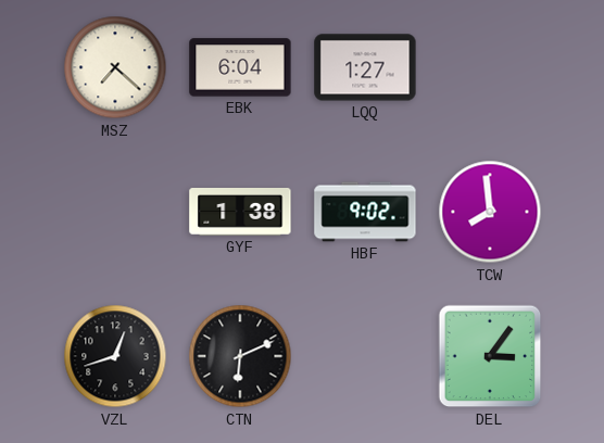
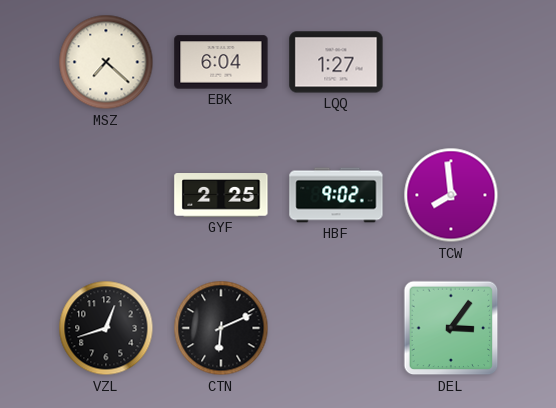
GYF: 1:38 -> 2:25
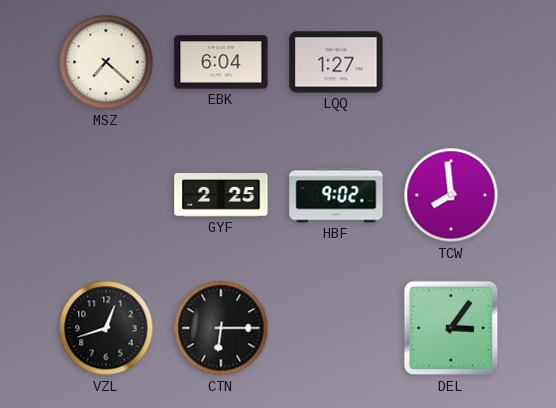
CTN: 6:11 -> 6:15
